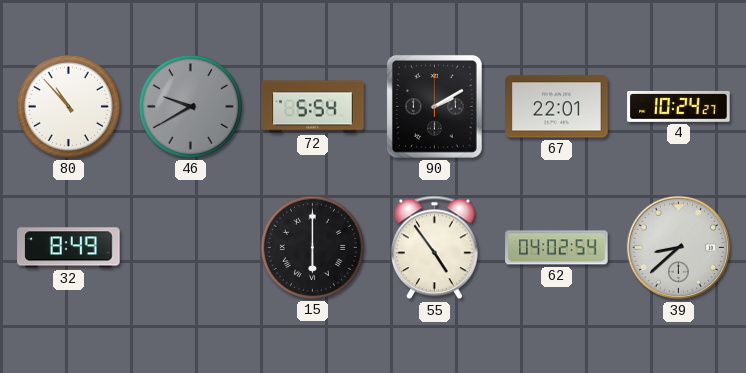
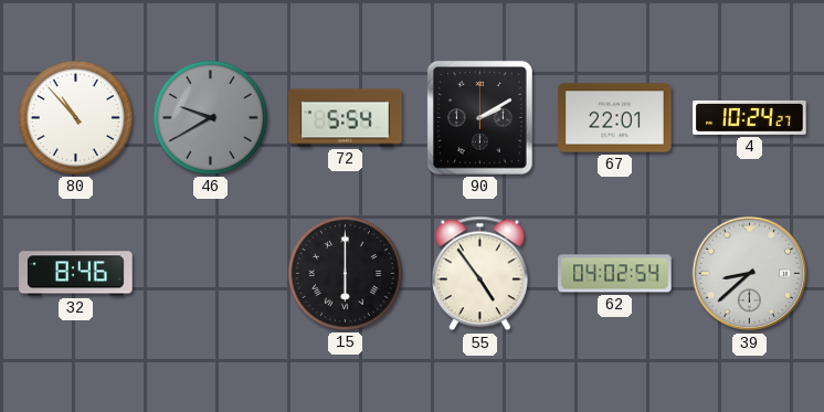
32: 8:49 -> 8:46
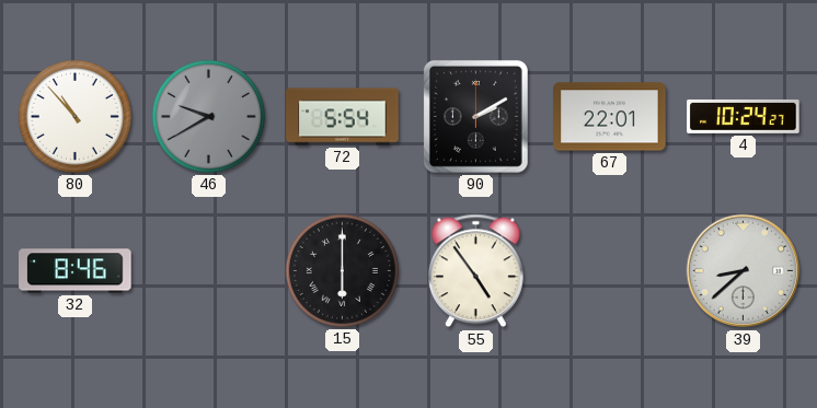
62: 04:02 -> none
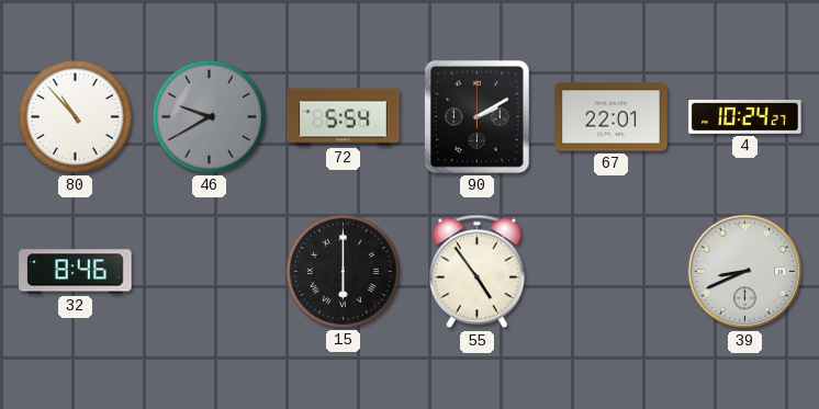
39: 8:38 -> 8:41
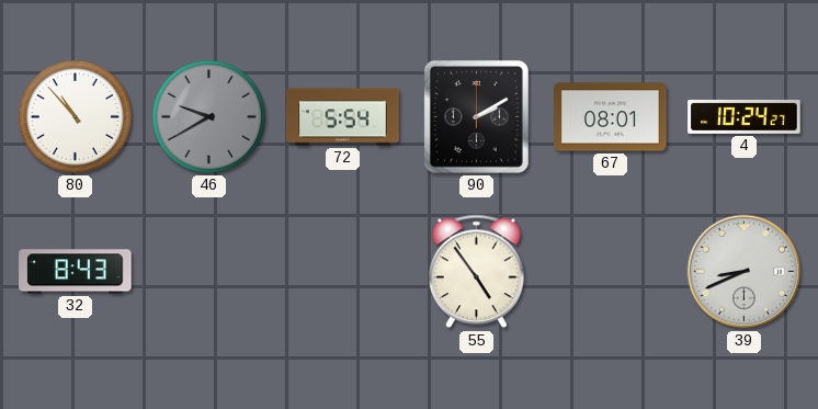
67: 22:01 -> 08:01
32: 8:46 -> 8:43
15: 6:00 -> none
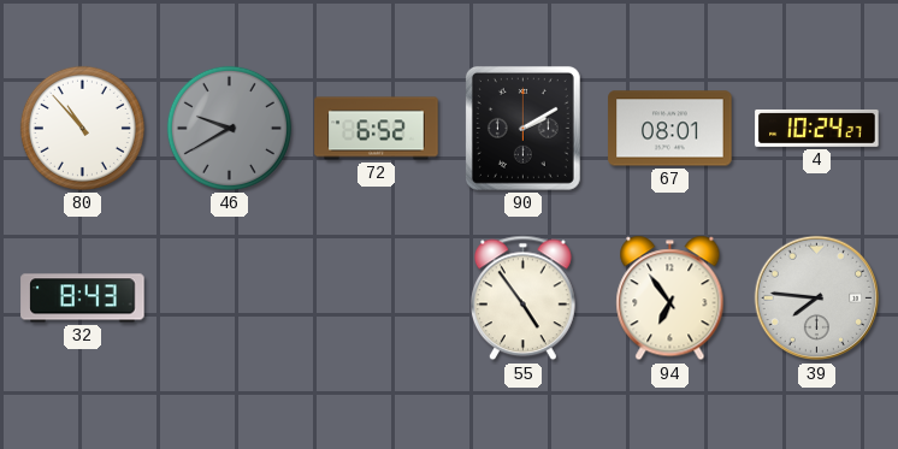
72: 5:54 -> 6:52
94: none -> 6:54
39: 8:41 -> 7:46
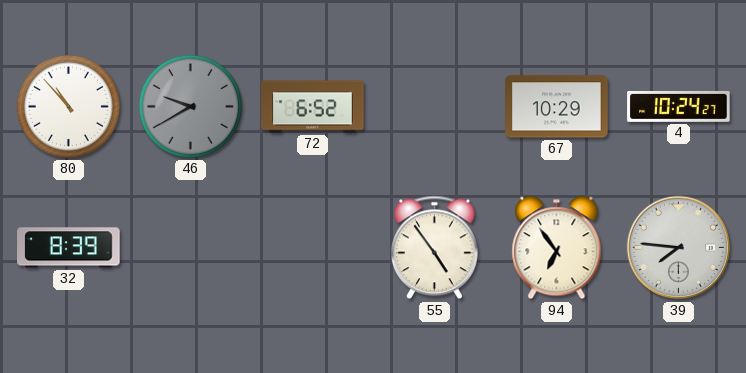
90: 2:10 -> none
67: 08:01 -> 10:29
32: 8:43 -> 8:39
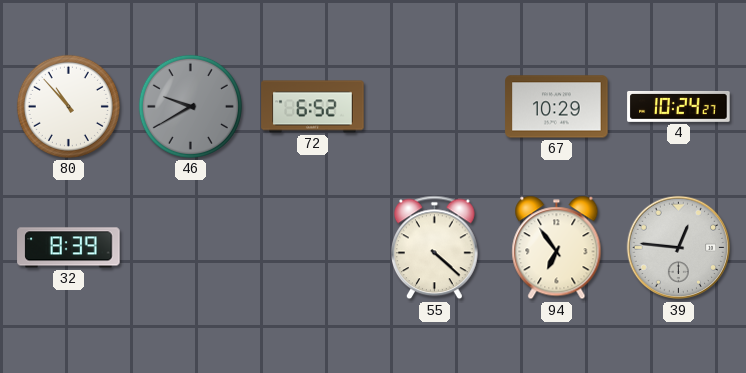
55: 4:54 -> 4:22
39: 7:46 -> 12:46
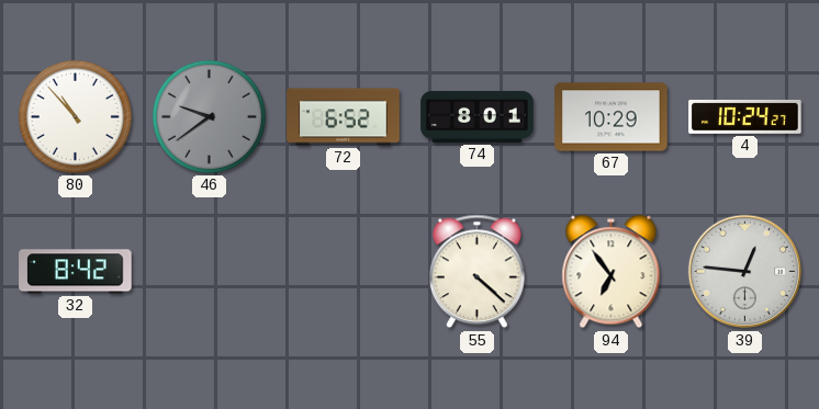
46: 9:40 -> 9:39
74: none -> 8:01
32: 8:39 -> 8:42
